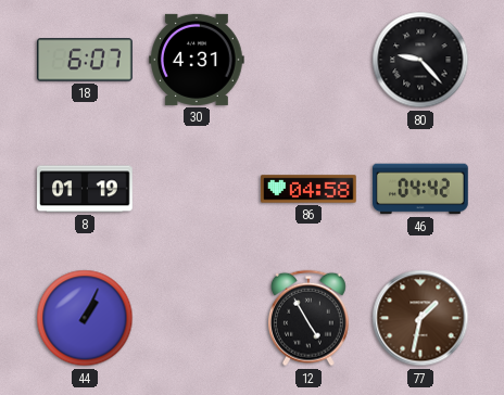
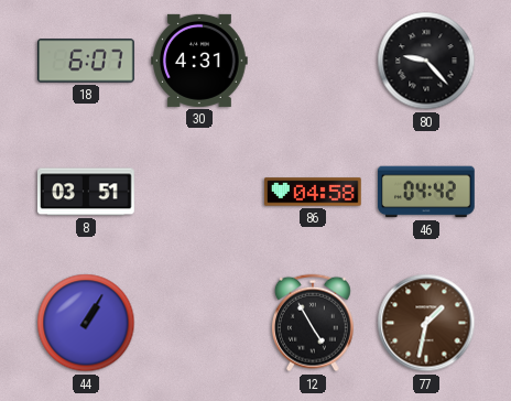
8: 01:19 -> 03:51
44: 1:04 -> 1:05
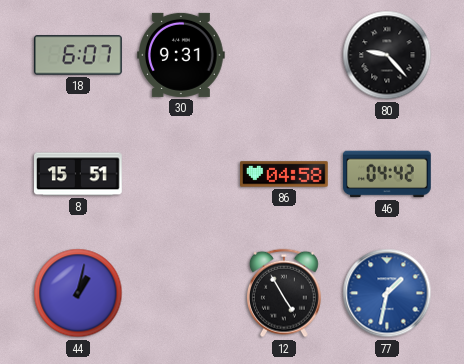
30: 4:31 -> 9:31
8: 03:51 -> 15:51
44: 1:05 -> 1:02
77 dial: brown -> blue
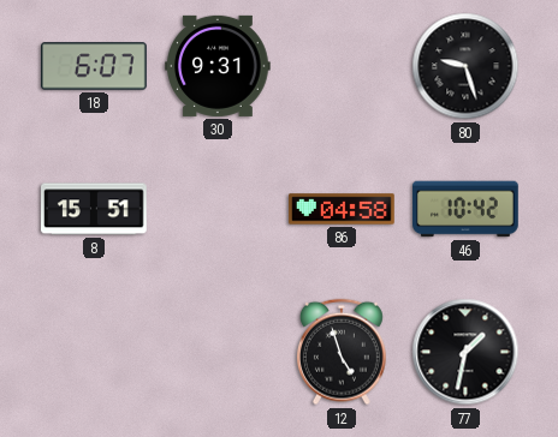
80: 9:23 -> 9:27
46: 04:42 -> 10:42
44: 1:02 -> none
12: 4:55 -> 4:57
77 dial: blue -> black
